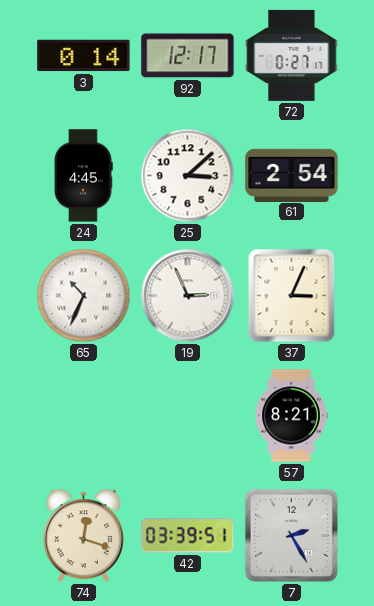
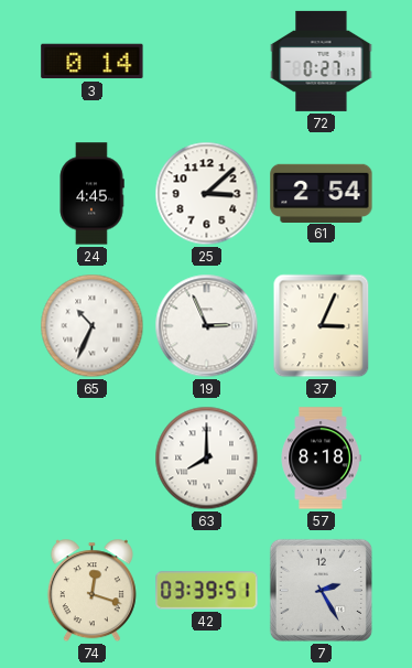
92: 12:17 -> none
63: none -> 8:00
57: 8:21 -> 8:18
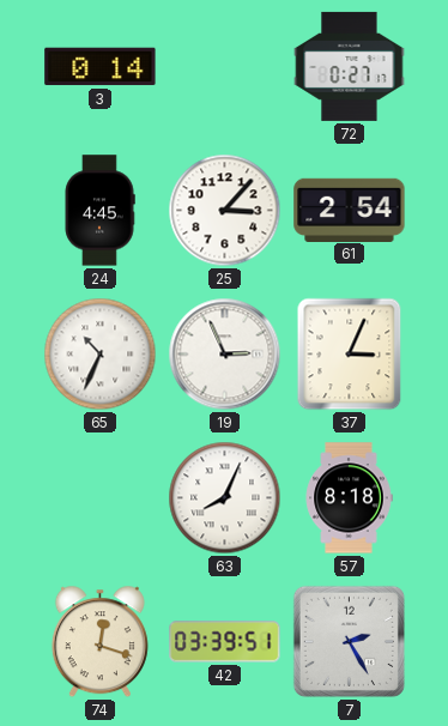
25: 3:08 -> 3:07
63: 8:00 -> 8:04
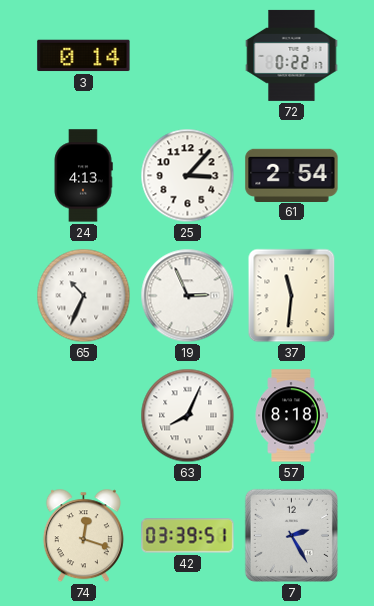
72: 0:27 -> 0:22
24: 4:45 -> 4:13
37: 3:04 -> 11:31
